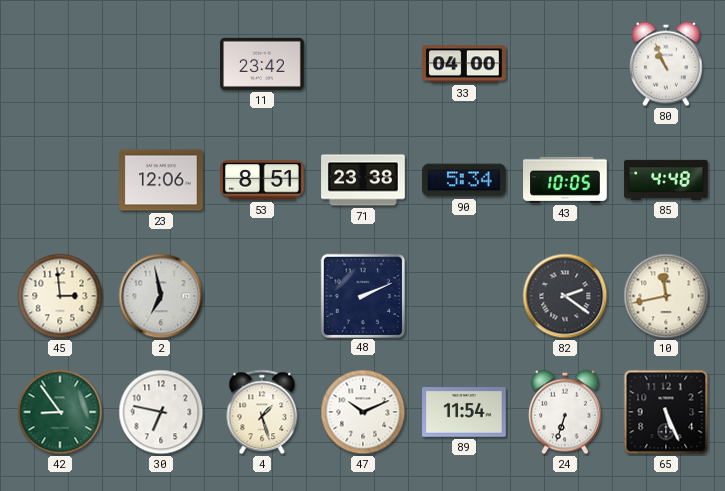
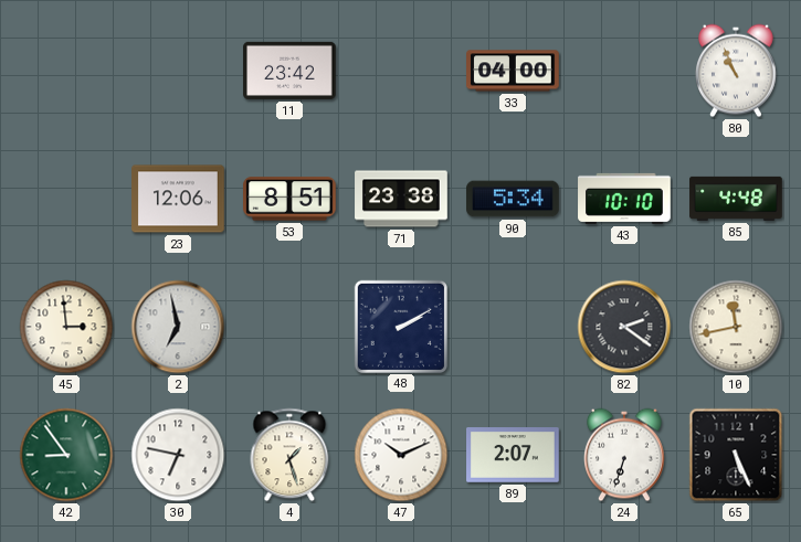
43: 10:05 -> 10:10
48: 2:11 -> 2:10
89: 11:54 -> 2:07
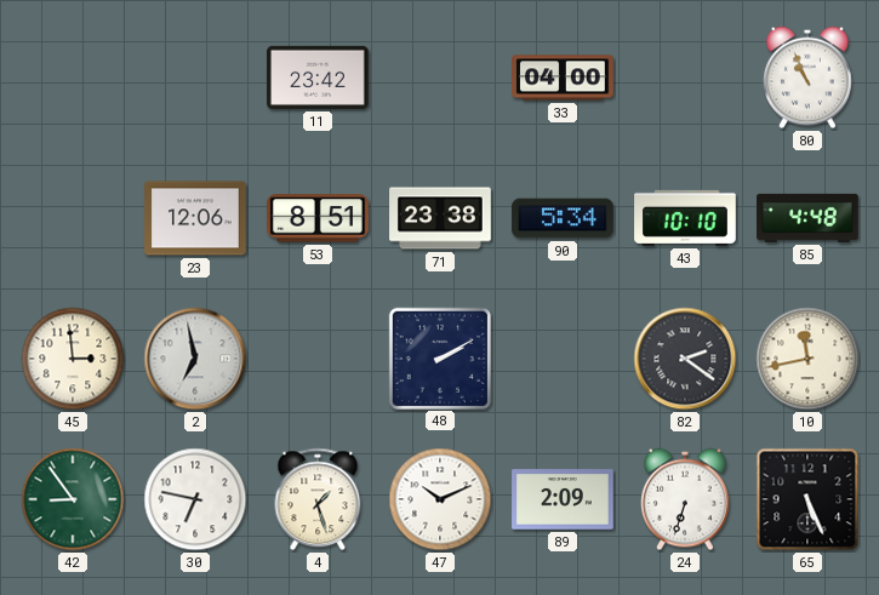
89: 2:07 -> 2:09
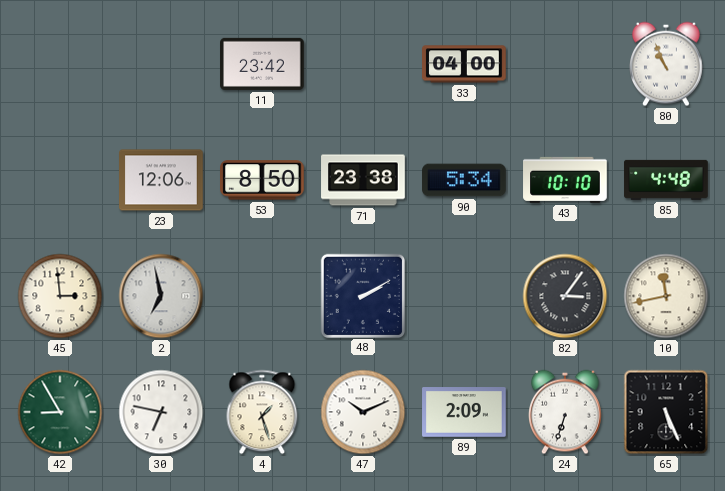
53: 8:51 -> 8:50
82: 2:21 -> 3:06
42: 8:54 -> 8:55
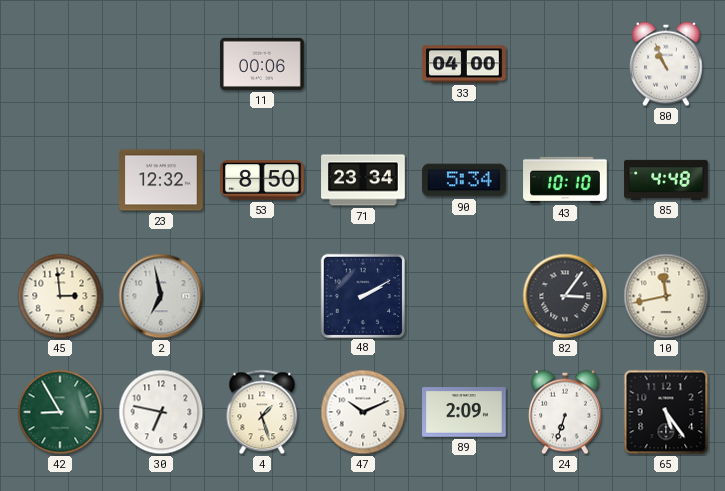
11: 23:42 -> 00:06
23: 12:06 -> 12:32
71: 23:38 -> 23:34
65: 5:26 -> 5:24
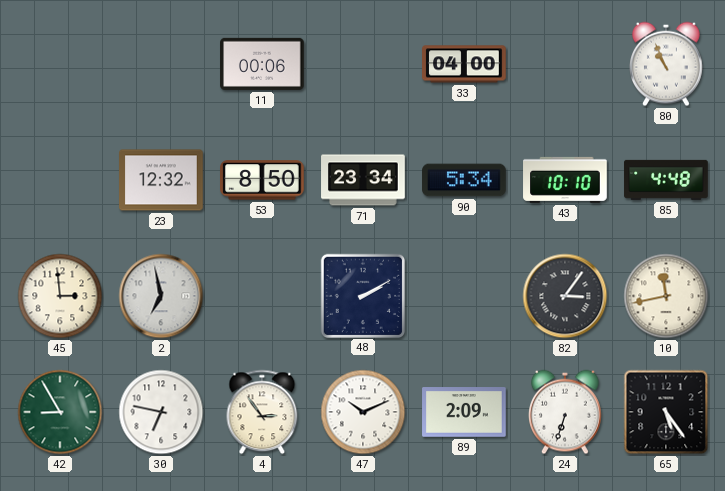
4: 1:27 -> 2:54
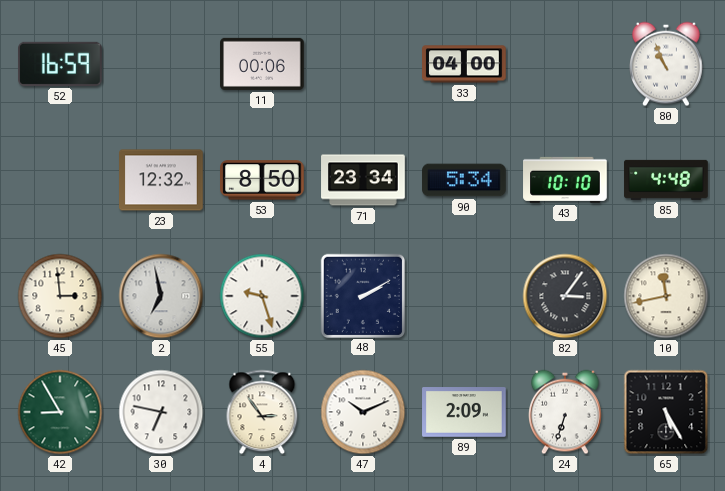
52: none -> 16:59
55: none -> 9:27
65: 5:24 -> 5:25
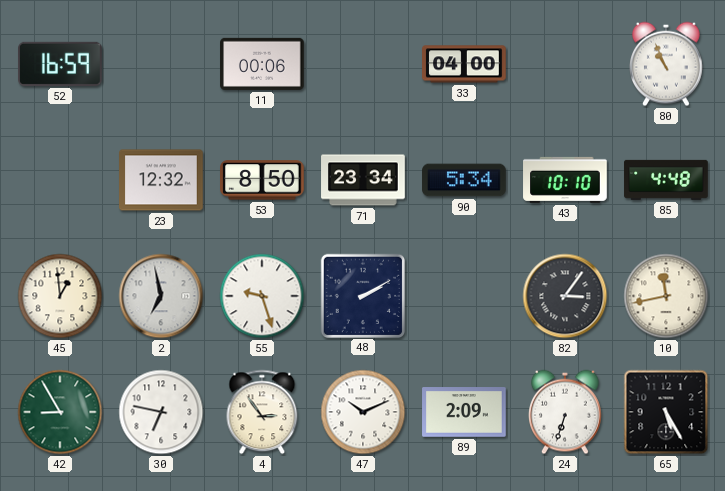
45: 2:59 -> 12:59
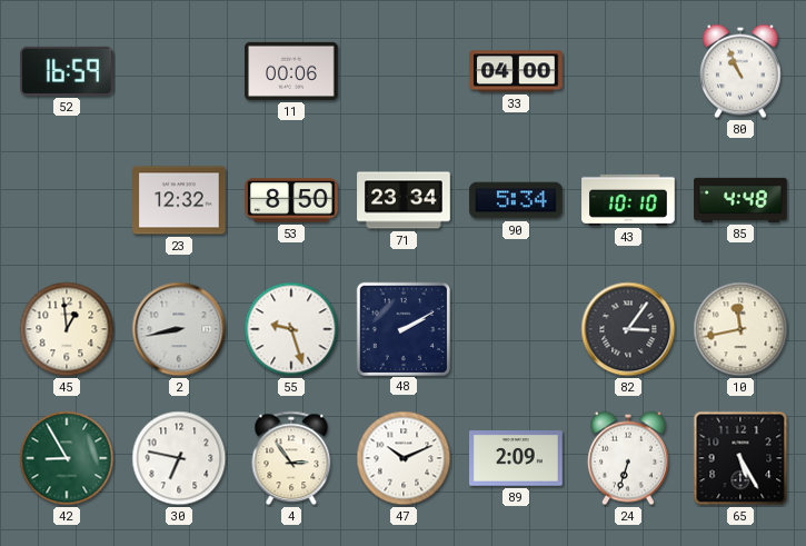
2: 6:58 -> 8:43
